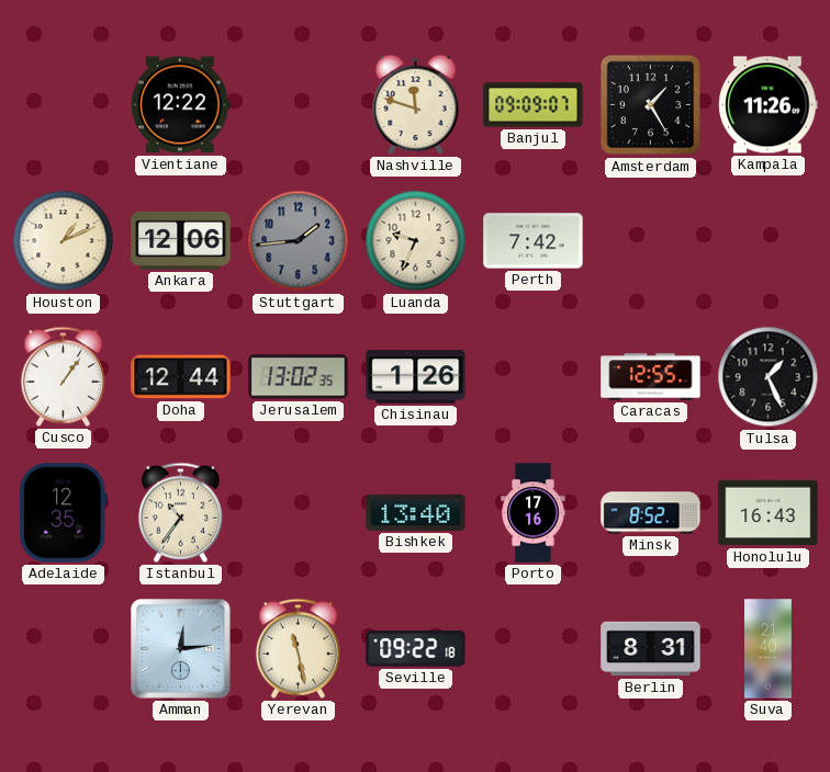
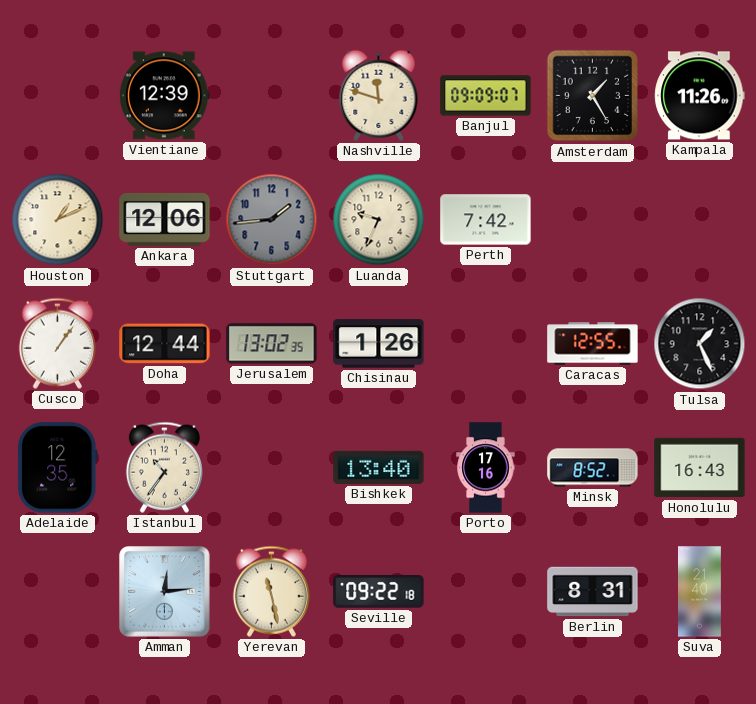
Vientiane: 12:22 -> 12:39
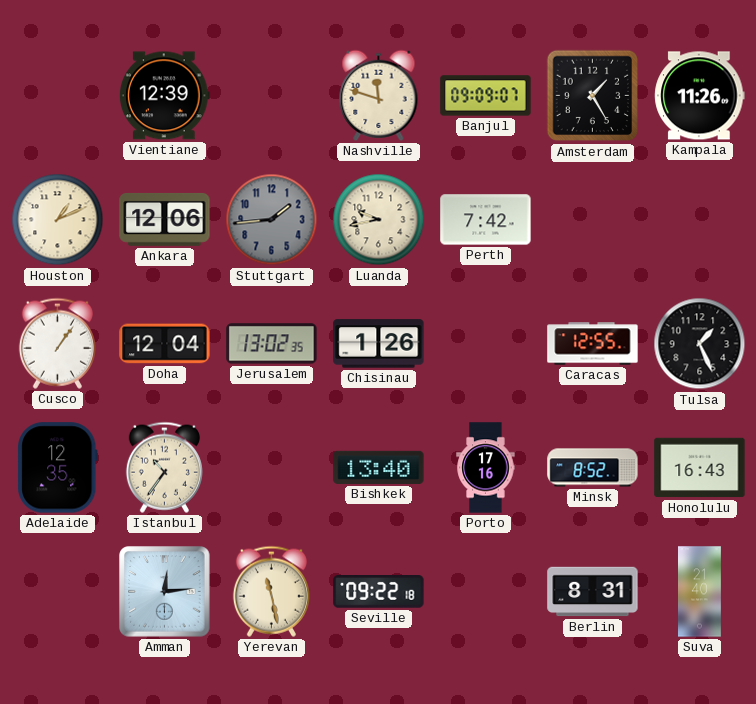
Luanda: 9:34 -> 9:43
Doha: 12:44 -> 12:04
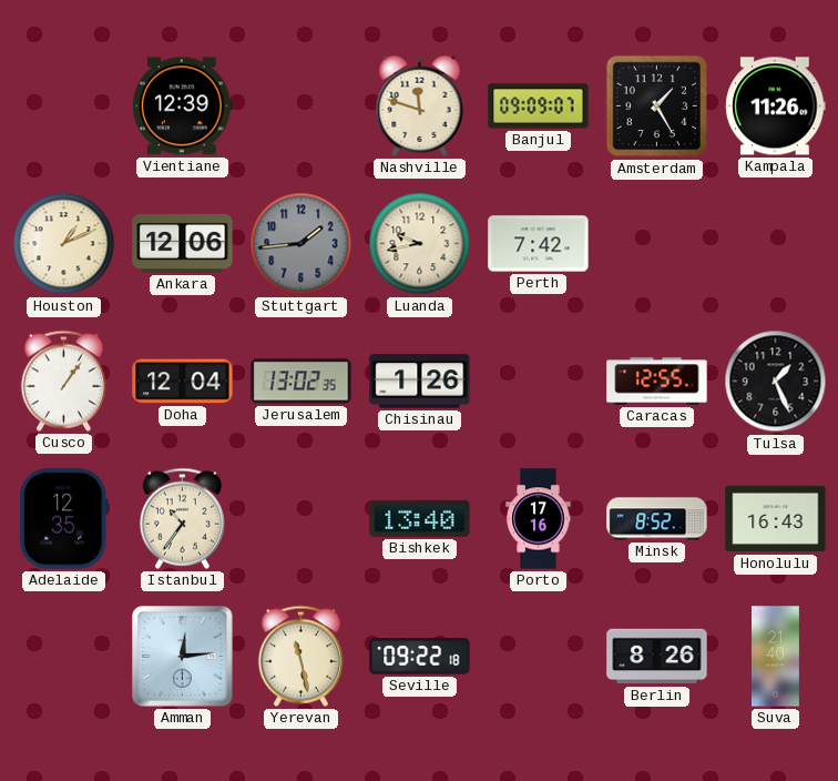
Berlin: 8:31 -> 8:26
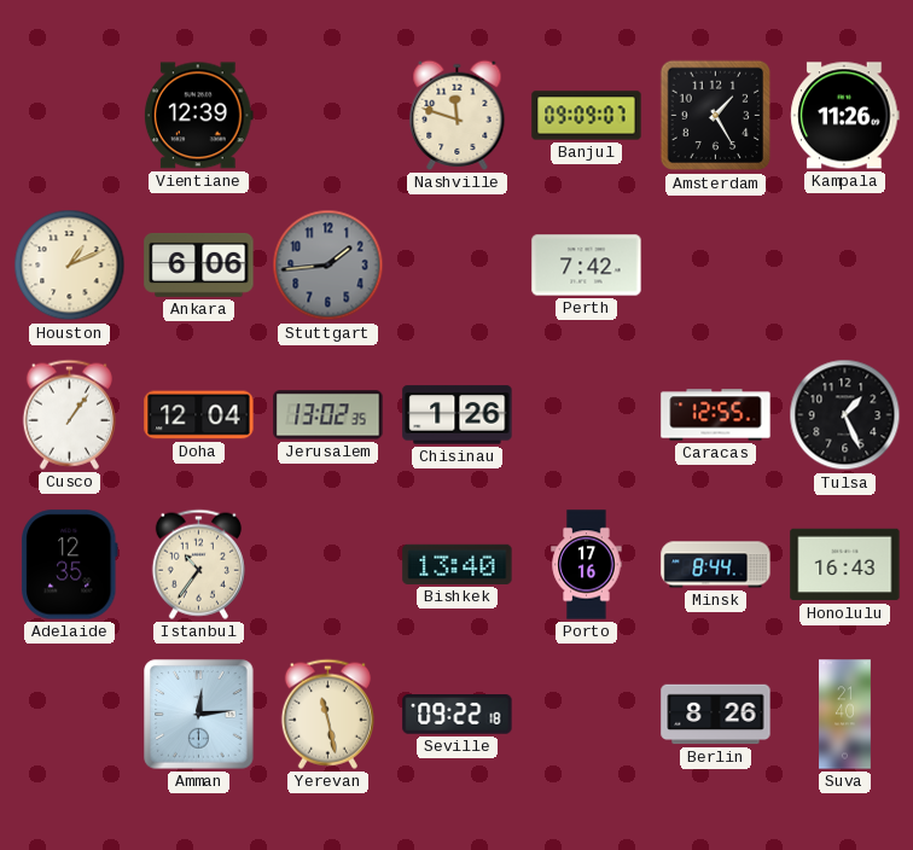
Ankara: 12:06 -> 6:06
Luanda: 9:43 -> none
Minsk: 8:52 -> 8:44
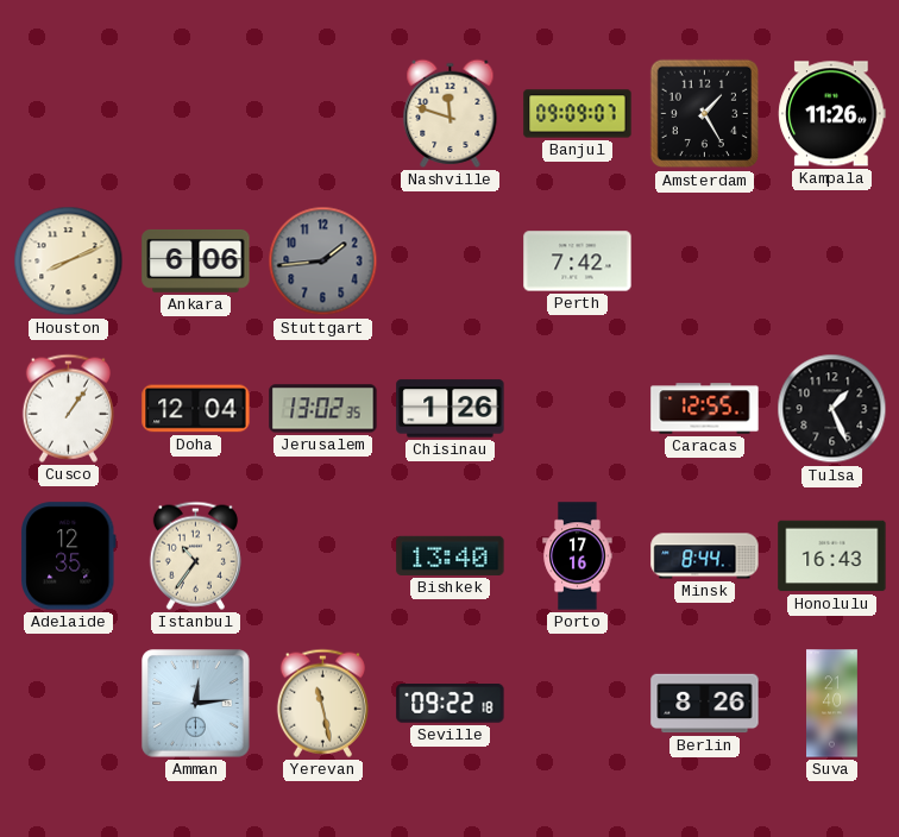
Vientiane: 12:39 -> none
Houston: 1:11 -> 8:11
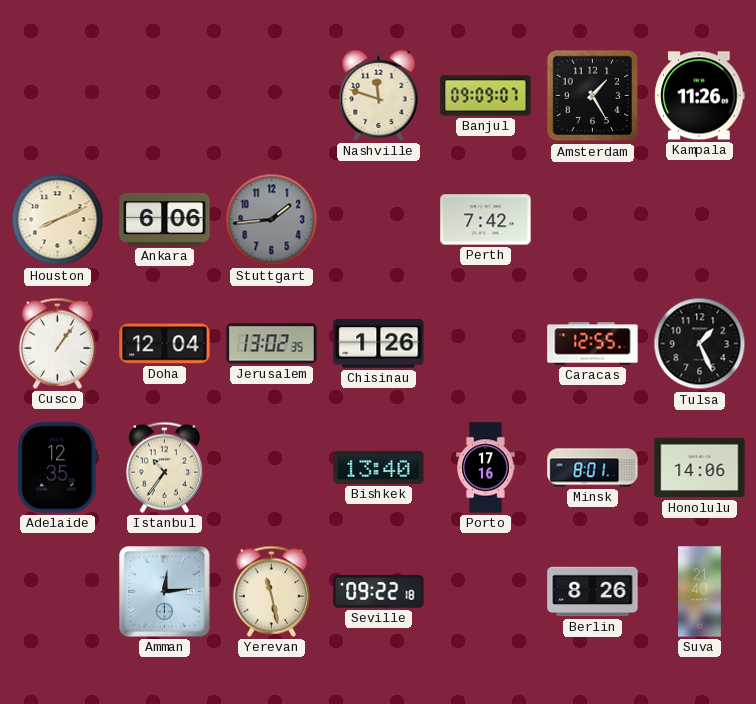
Minsk: 8:44 -> 8:01
Honolulu: 16:43 -> 14:06
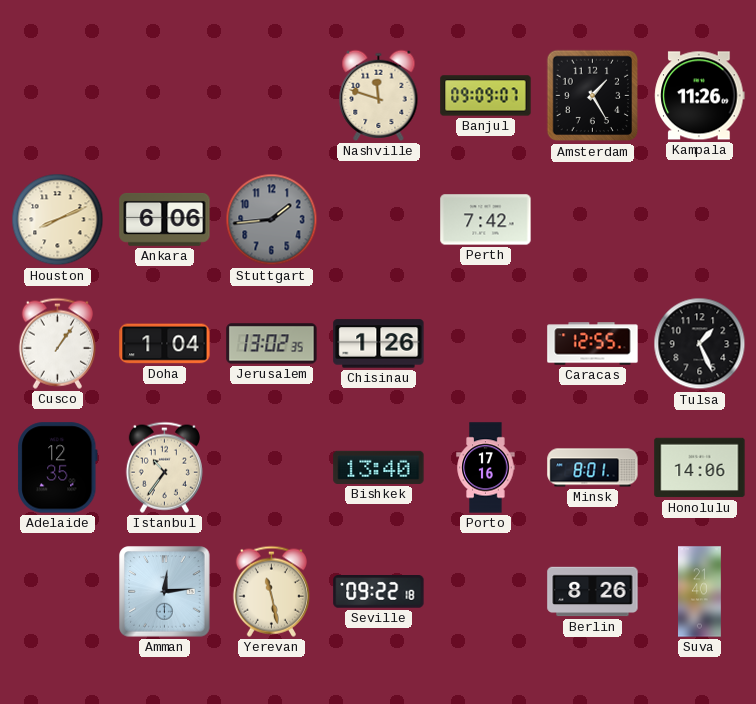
Doha: 12:04 -> 1:04
